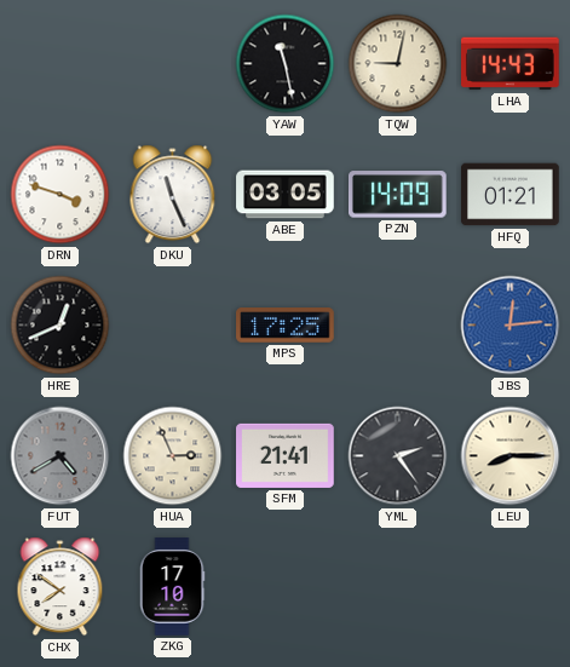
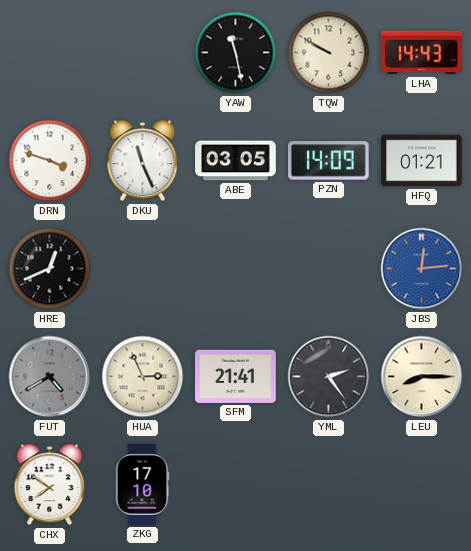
TQW: 9:02 -> 9:50
MPS: 17:25 -> none
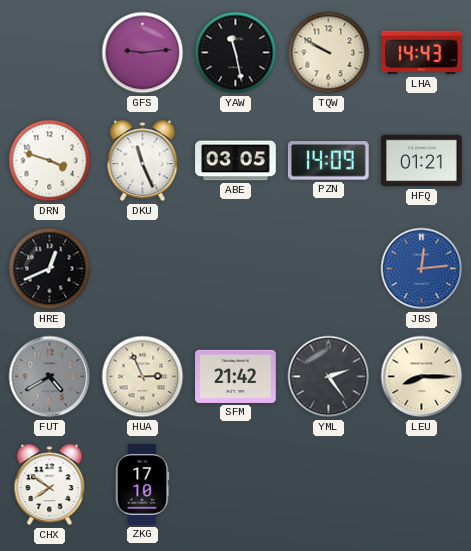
GFS: none -> 9:14
SFM: 21:41 -> 21:42
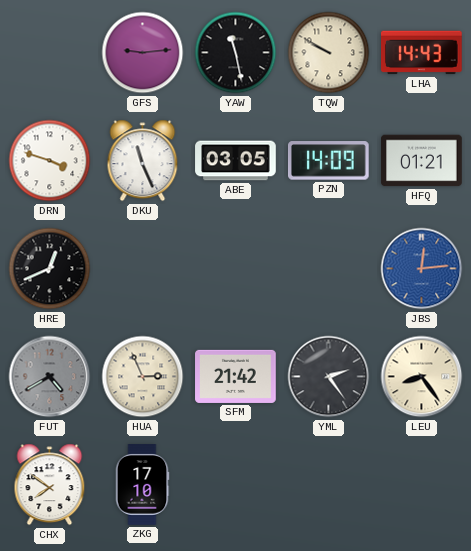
LEU: 8:15 -> 8:24
